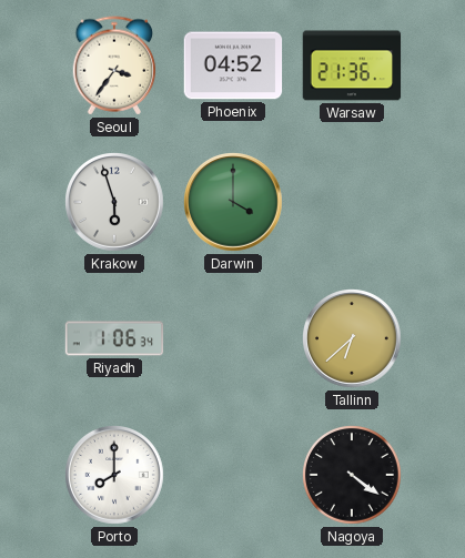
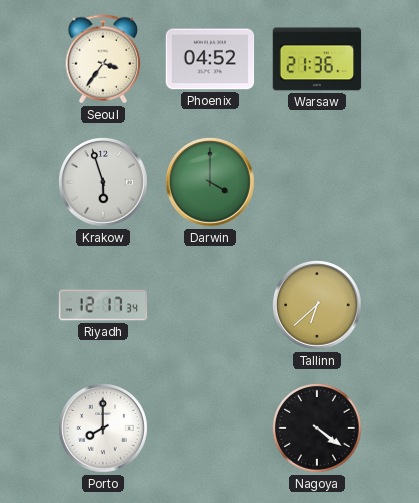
Riyadh: 1:06 -> 12:17
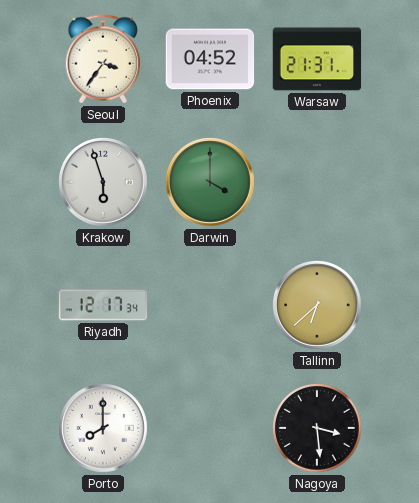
Warsaw: 21:36 -> 21:31
Nagoya: 4:21 -> 3:29
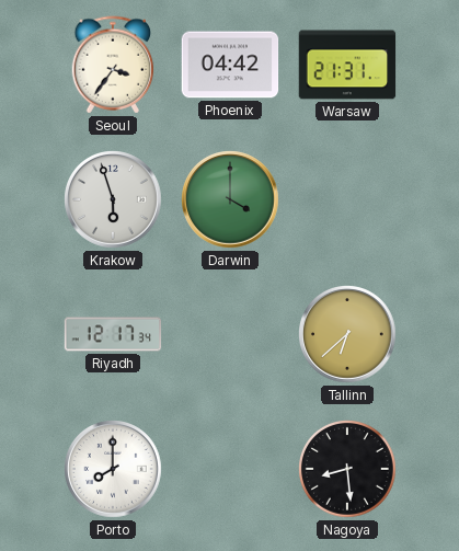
Phoenix: 04:52 -> 04:42
Nagoya: 3:29 -> 8:29
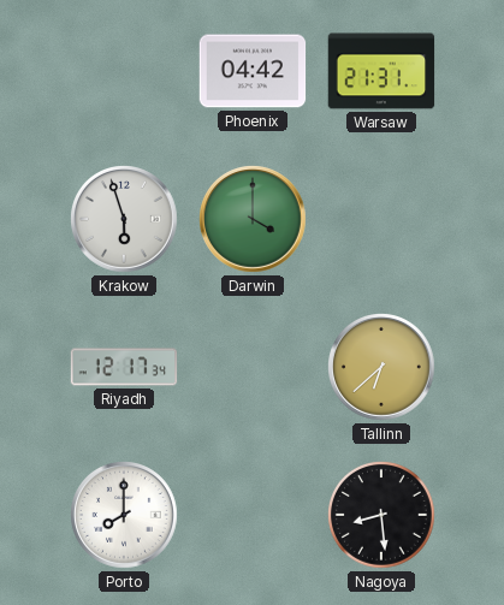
Seoul: 3:36 -> none
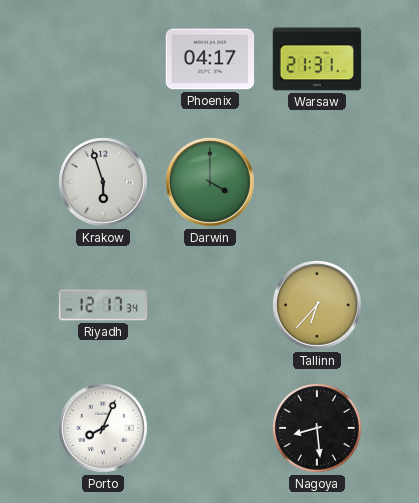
Phoenix: 04:42 -> 04:17
Tallinn: 6:38 -> 6:37
Porto: 8:00 -> 8:04
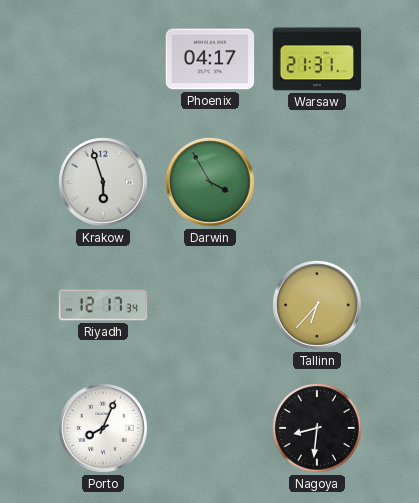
Darwin: 4:00 -> 3:55
Nagoya: 8:29 -> 8:31
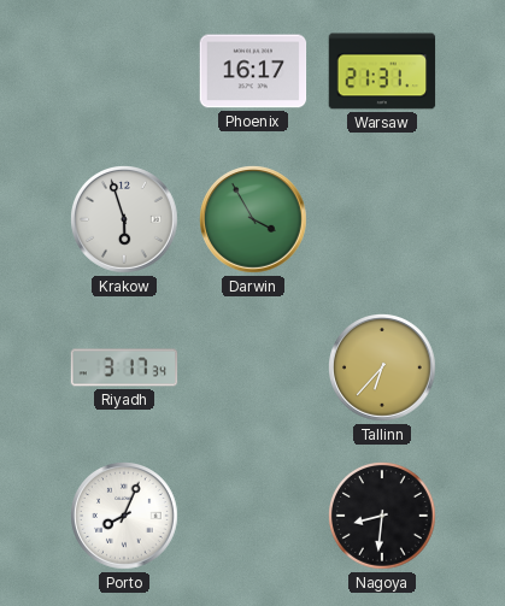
Phoenix: 04:17 -> 16:17
Riyadh: 12:17 -> 3:17
